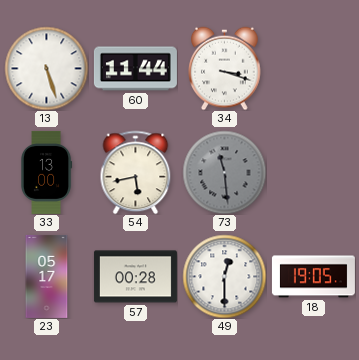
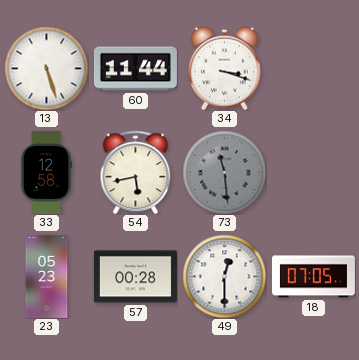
33: 13:00 -> 12:58
23: 05:17 -> 05:23
18: 19:05 -> 07:05
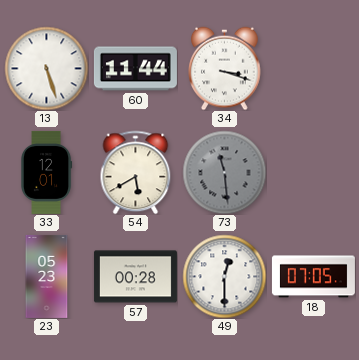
33: 12:58 -> 12:01
54: 5:43 -> 5:40
